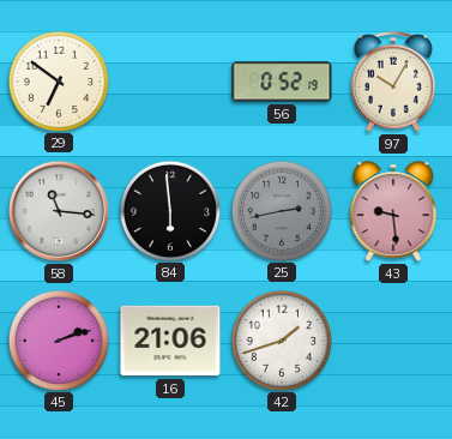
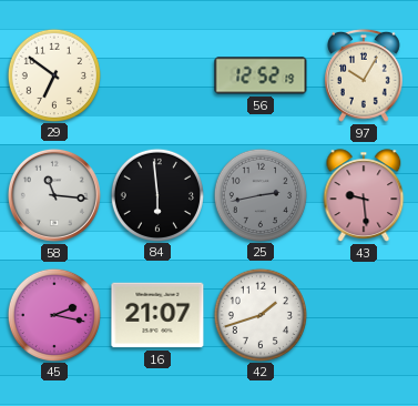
56: 0:52 -> 12:52
45: 2:12 -> 2:17
16: 21:06 -> 21:07
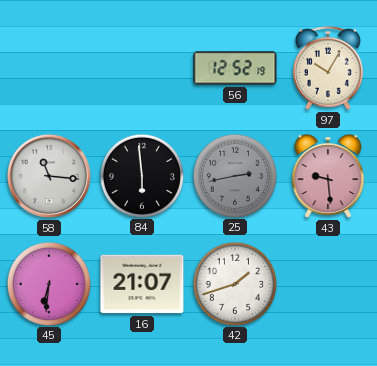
29: 6:51 -> none
45: 2:17 -> 6:31
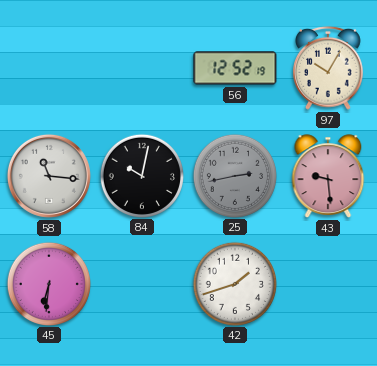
84: 5:59 -> 10:02
16: 21:07 -> none
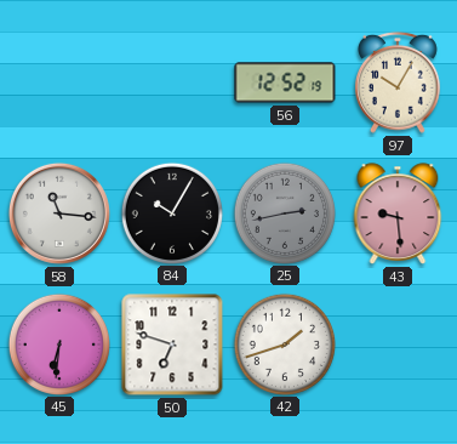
84: 10:02 -> 10:05
50: none -> 6:48
